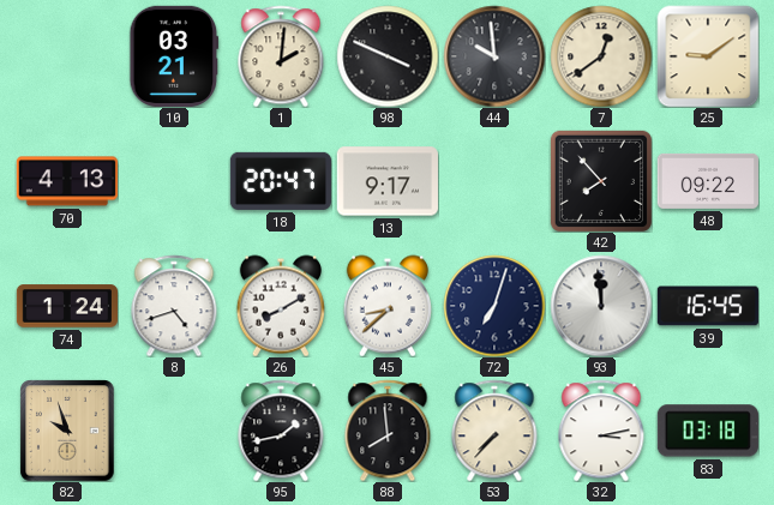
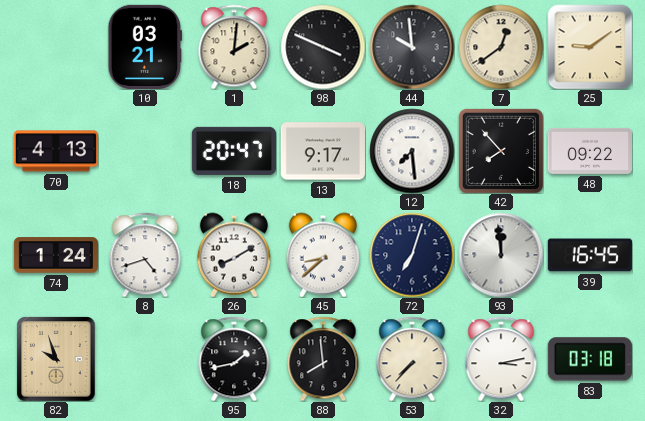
12: none -> 7:29
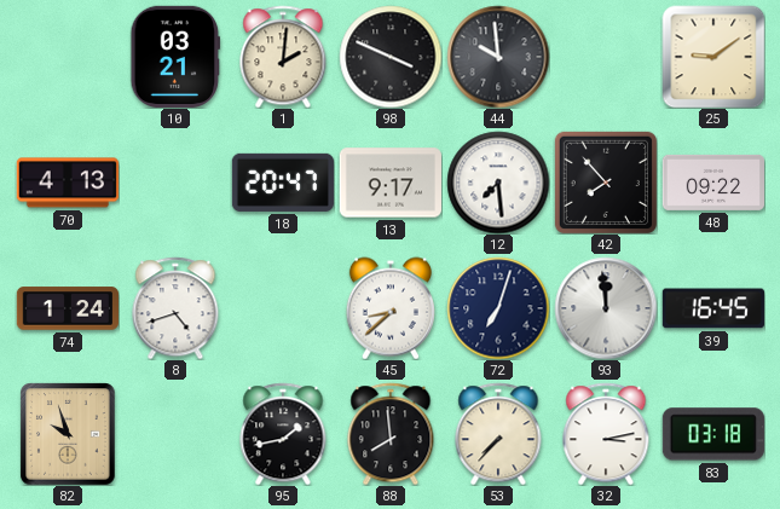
7: 12:39 -> none
26: 8:10 -> none
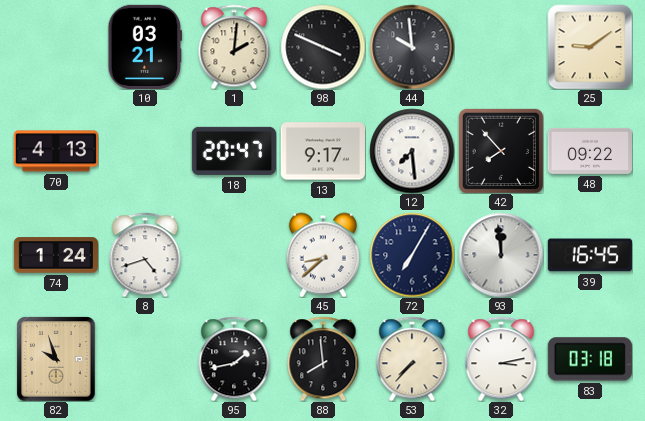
72: 7:03 -> 7:05
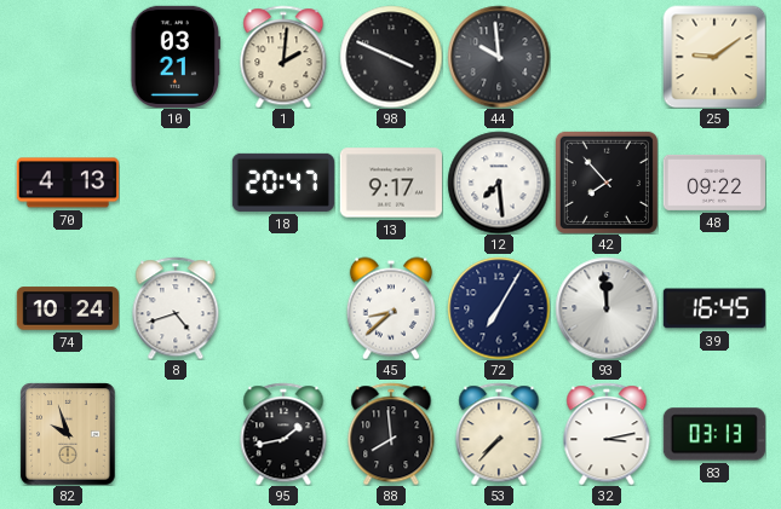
74: 1:24 -> 10:24
83: 03:18 -> 03:13
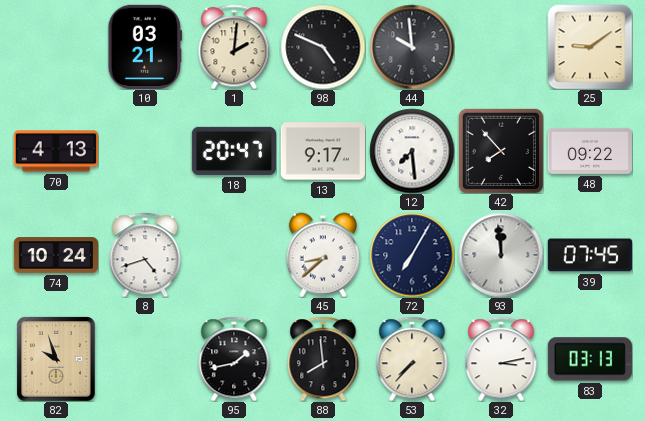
98: 3:49 -> 4:49
39: 16:45 -> 07:45
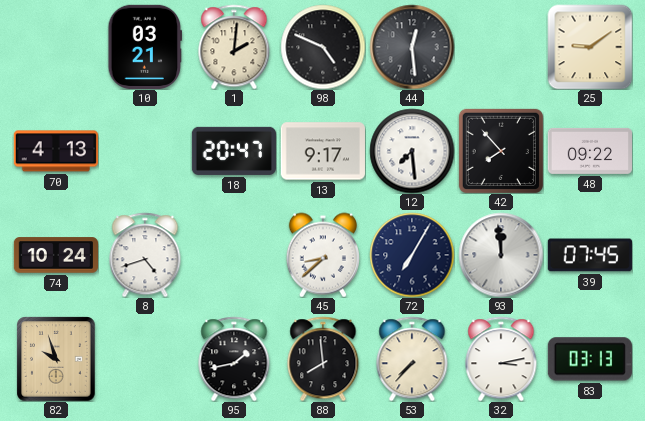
44: 9:59 -> 12:29
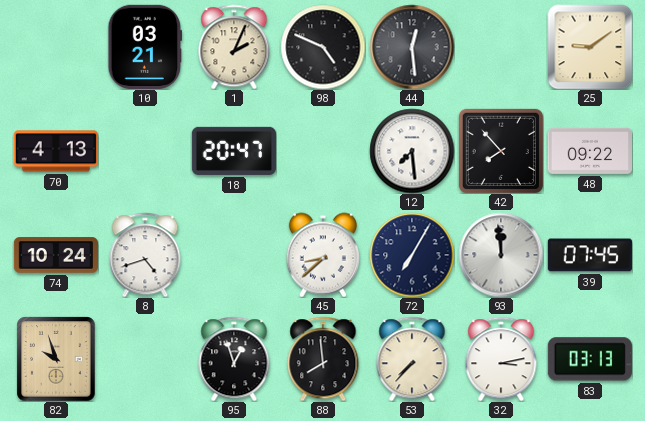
1: 2:01 -> 2:04
13: 9:17 -> none
95: 1:43 -> 12:57
